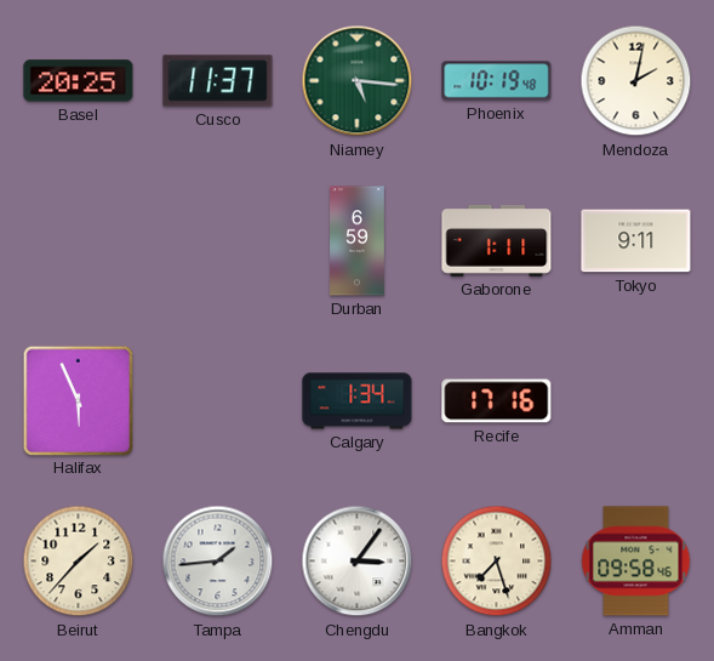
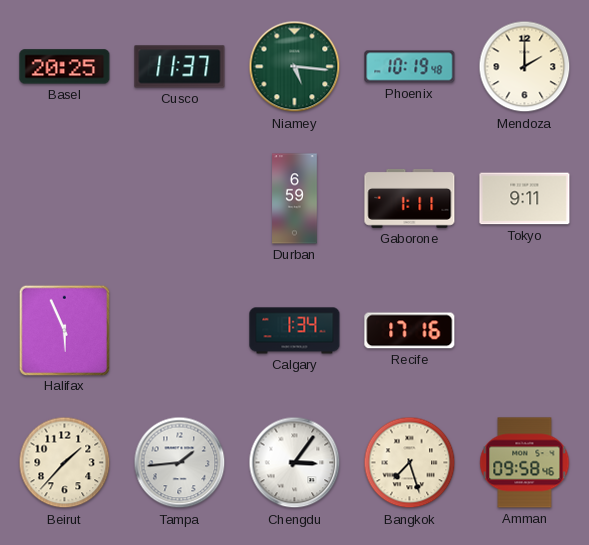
Mendoza: 2:02 -> 2:00
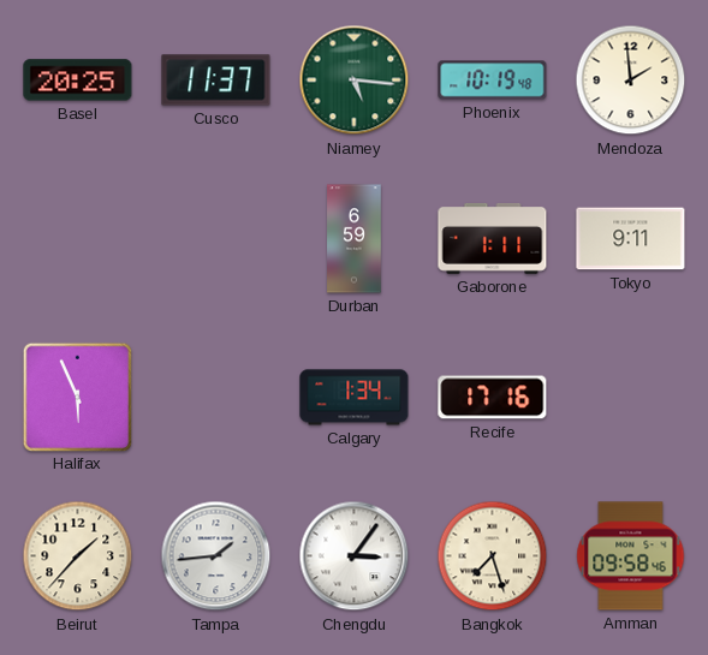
Mendoza: 2:00 -> 1:59
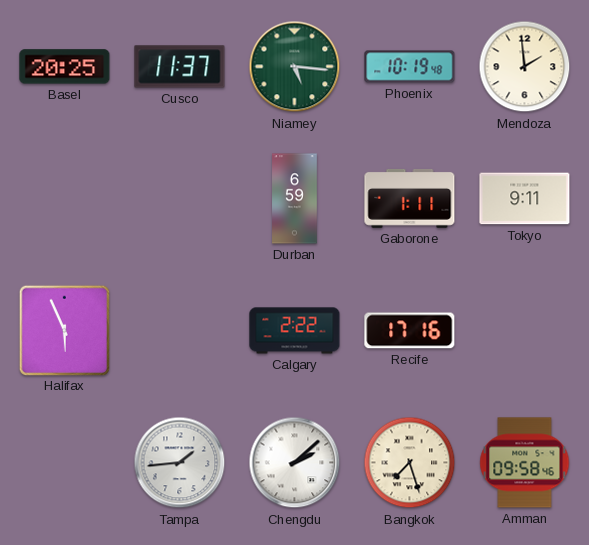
Calgary: 1:34 -> 2:22
Beirut: 1:37 -> none
Chengdu: 3:06 -> 2:08
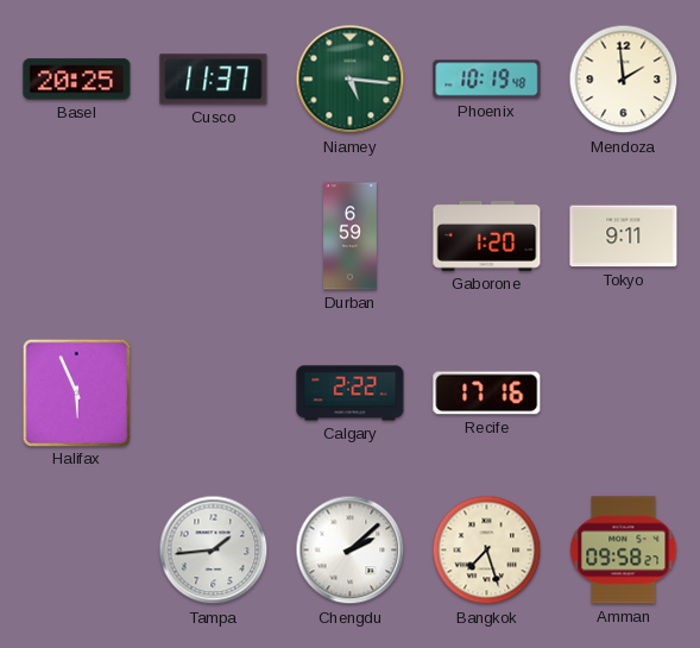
Gaborone: 1:11 -> 1:20
Amman: 09:58:46 -> 09:58:27
